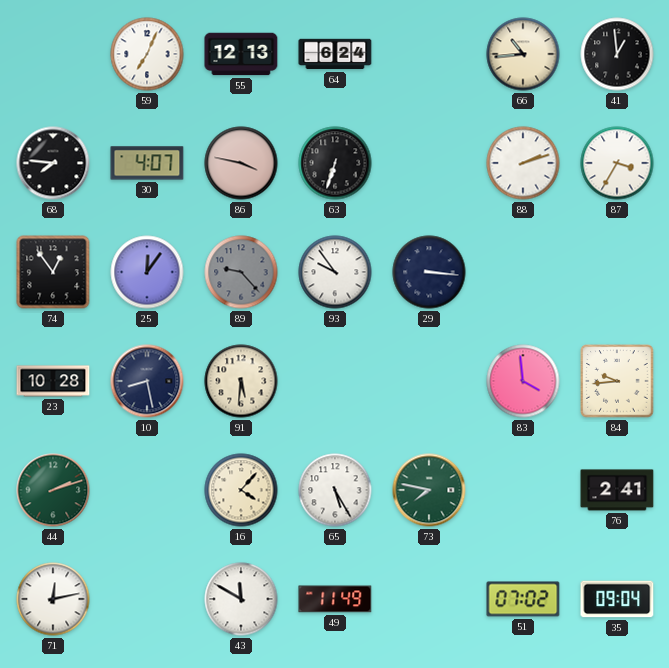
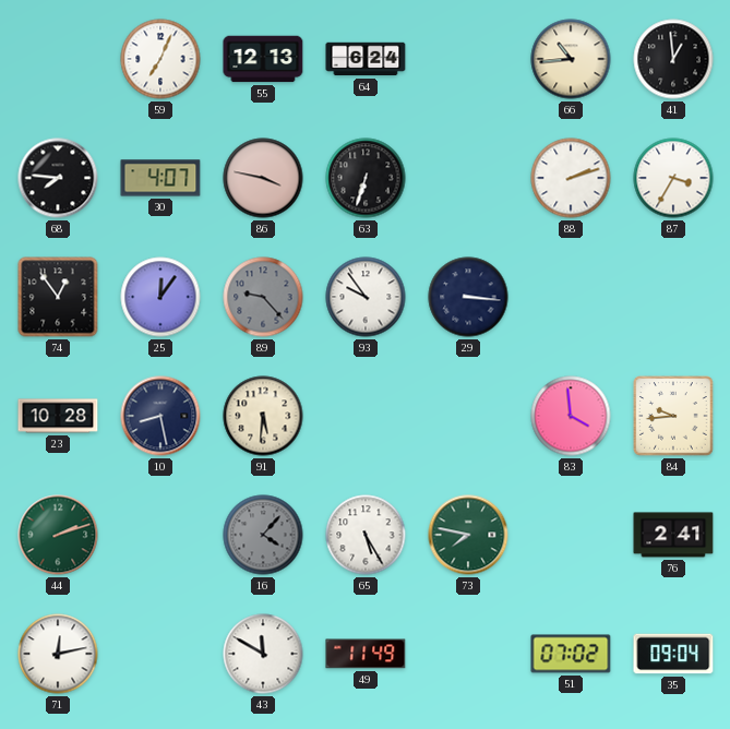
16 dial: cream -> grey
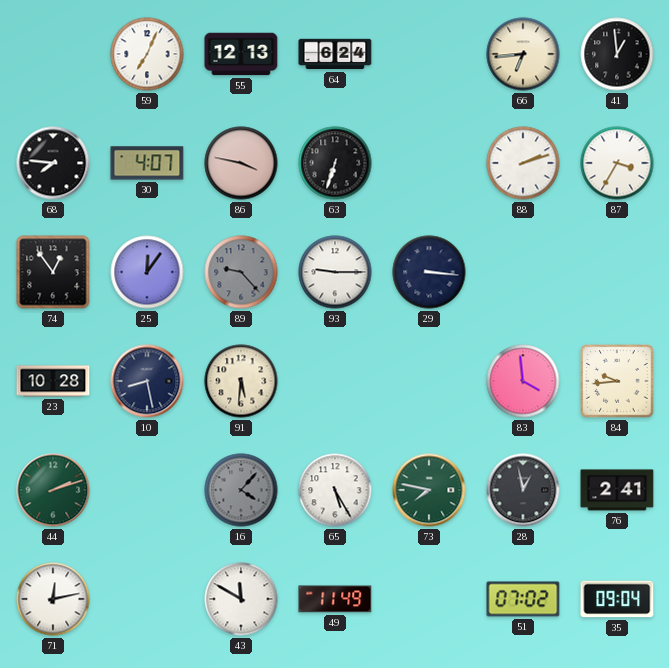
66: 10:44 -> 6:44
93: 9:54 -> 9:15
28: none -> 12:58
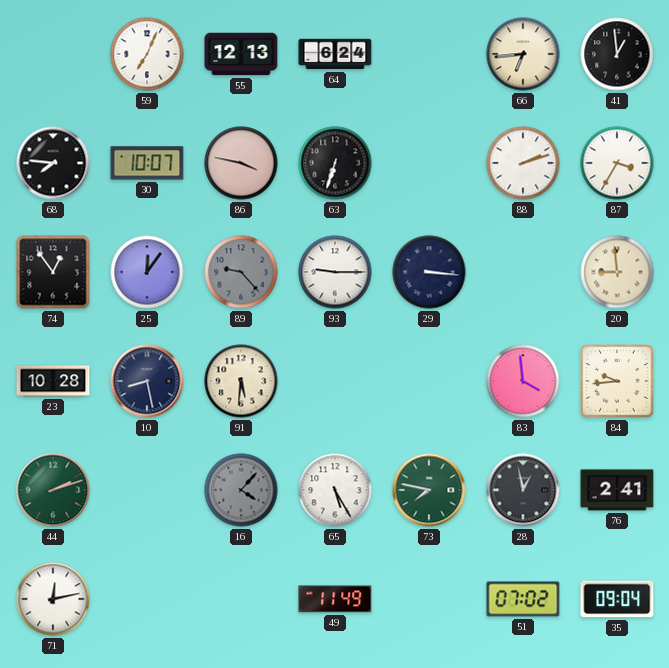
30: 4:07 -> 10:07
20: none -> 8:59
43: 11:50 -> none
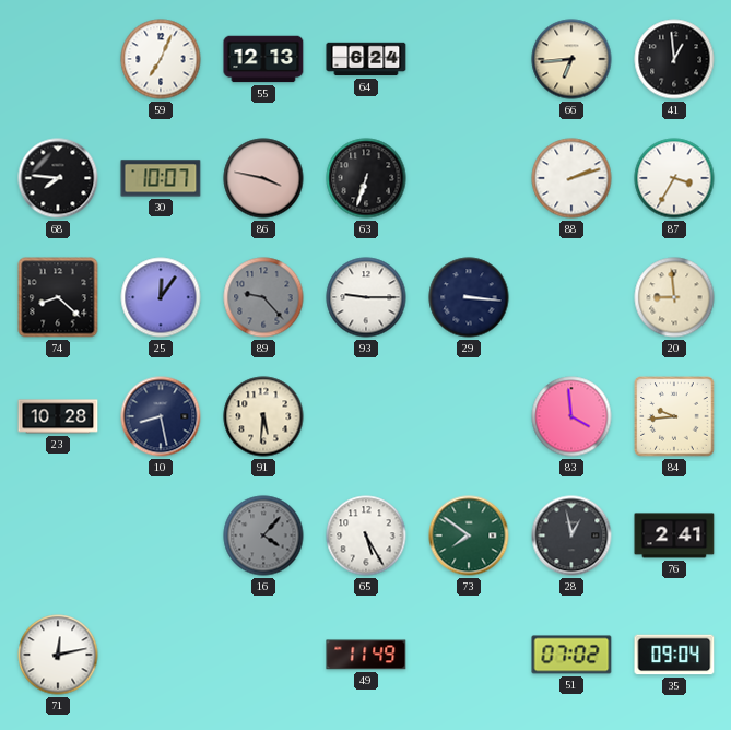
74: 12:54 -> 8:22
44: 2:12 -> none
73: 7:47 -> 7:51
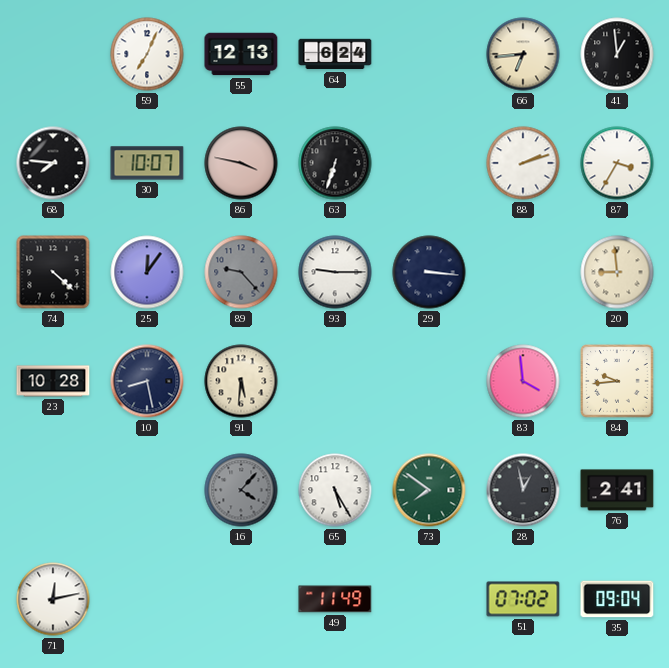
74: 8:22 -> 4:22
